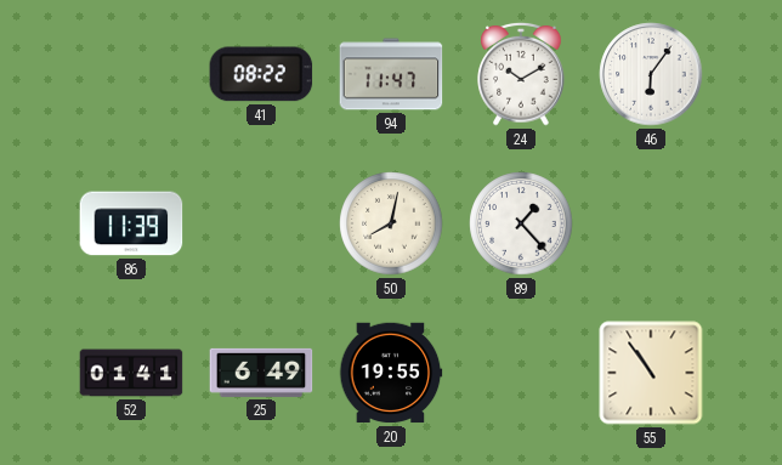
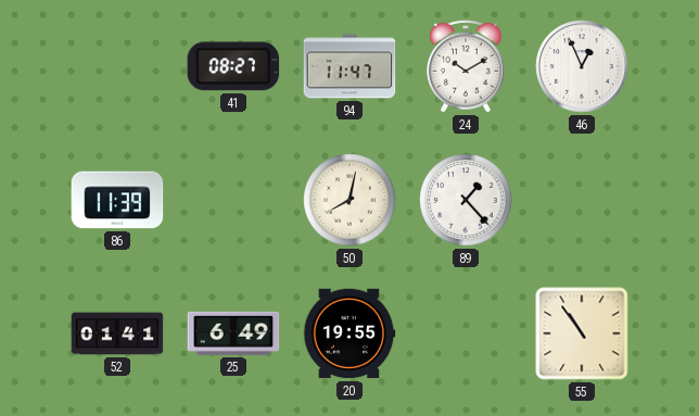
41: 08:22 -> 08:27
46: 6:06 -> 12:56
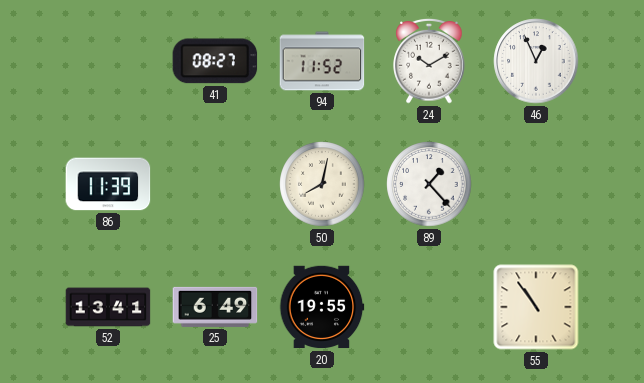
94: 11:47 -> 11:52
52: 01:41 -> 13:41
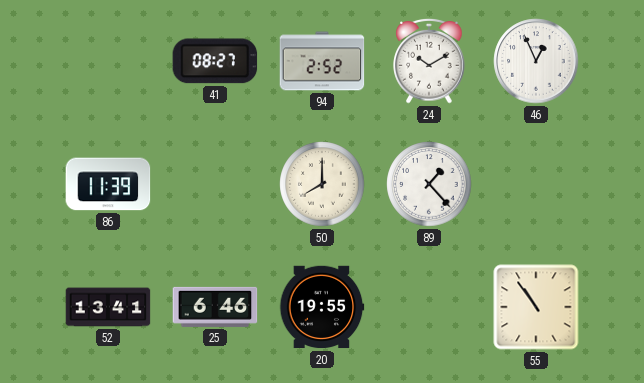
94: 11:52 -> 2:52
50: 8:02 -> 8:00
25: 6:49 -> 6:46
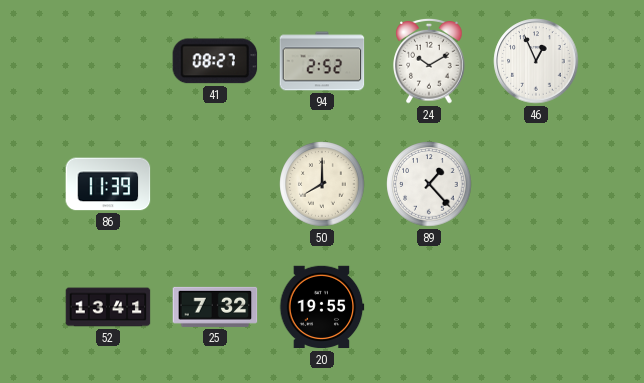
25: 6:46 -> 7:32
55: 10:54 -> none
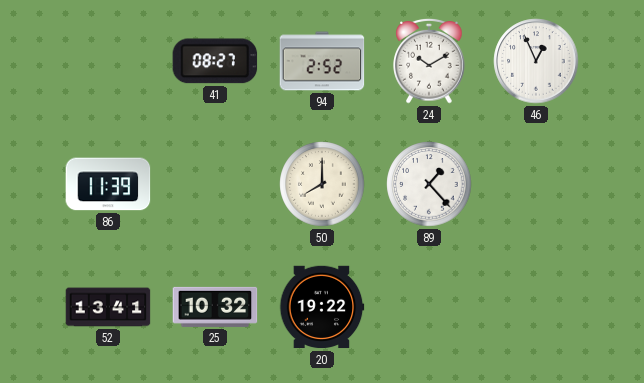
25: 7:32 -> 10:32
20: 19:55 -> 19:22
